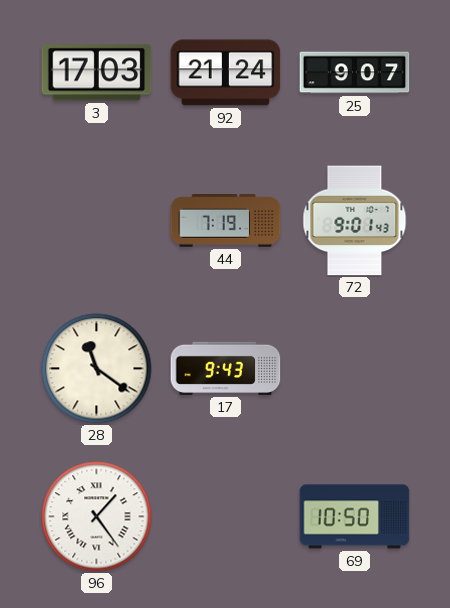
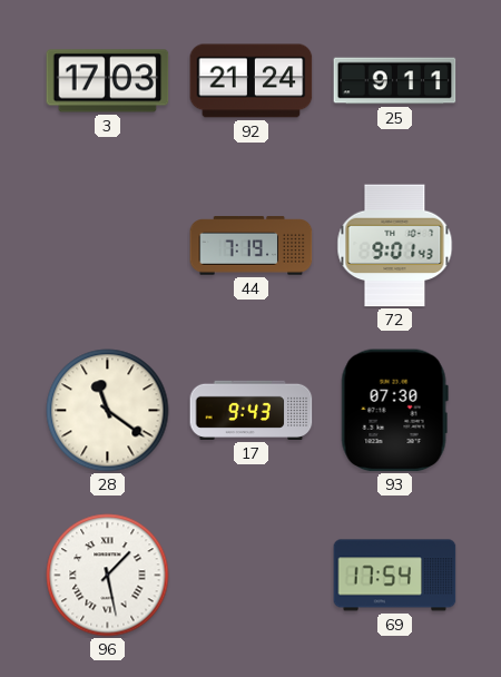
25: 9:07 -> 9:11
93: none -> 07:30
96: 1:24 -> 1:28
69: 10:50 -> 17:54
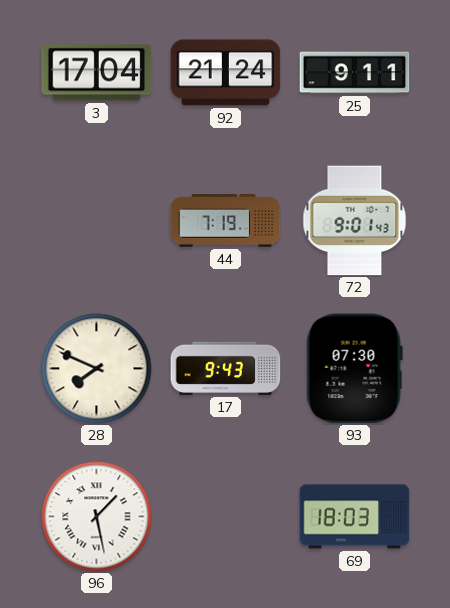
3: 17:03 -> 17:04
28: 11:21 -> 7:49
69: 17:54 -> 18:03
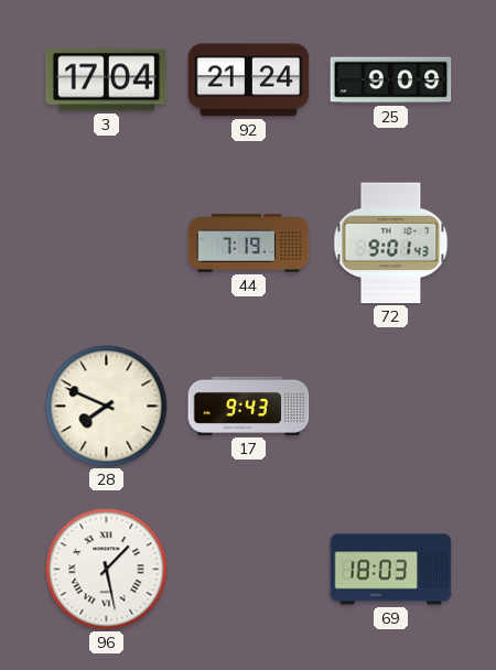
25: 9:11 -> 9:09
93: 07:30 -> none
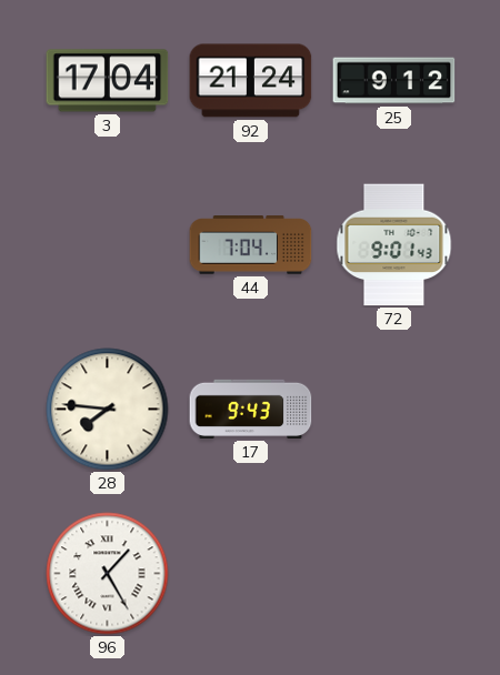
25: 9:09 -> 9:12
44: 7:19 -> 7:04
28: 7:49 -> 7:46
96: 1:28 -> 1:25
69: 18:03 -> none
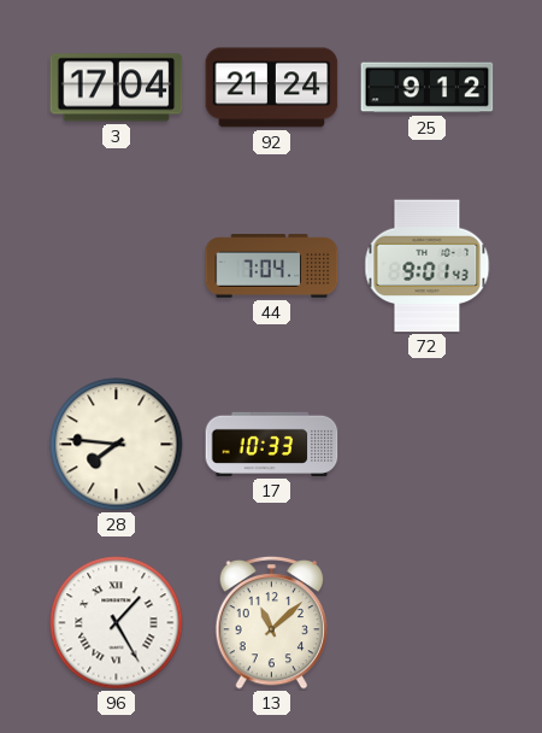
17: 9:43 -> 10:33
13: none -> 11:08
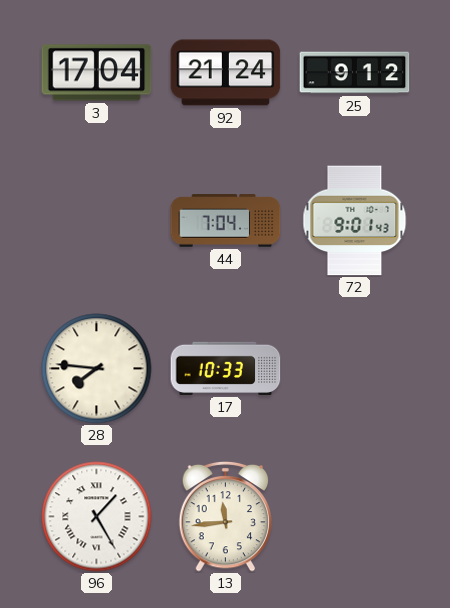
13: 11:08 -> 11:44
